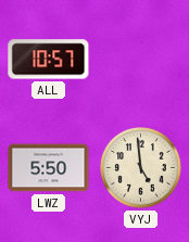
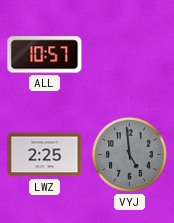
LWZ: 5:50 -> 2:25
VYJ dial: cream -> grey
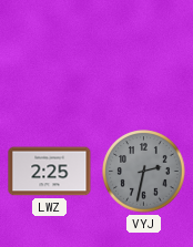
ALL: 10:57 -> none
VYJ: 4:59 -> 2:32
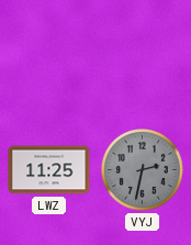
LWZ: 2:25 -> 11:25
